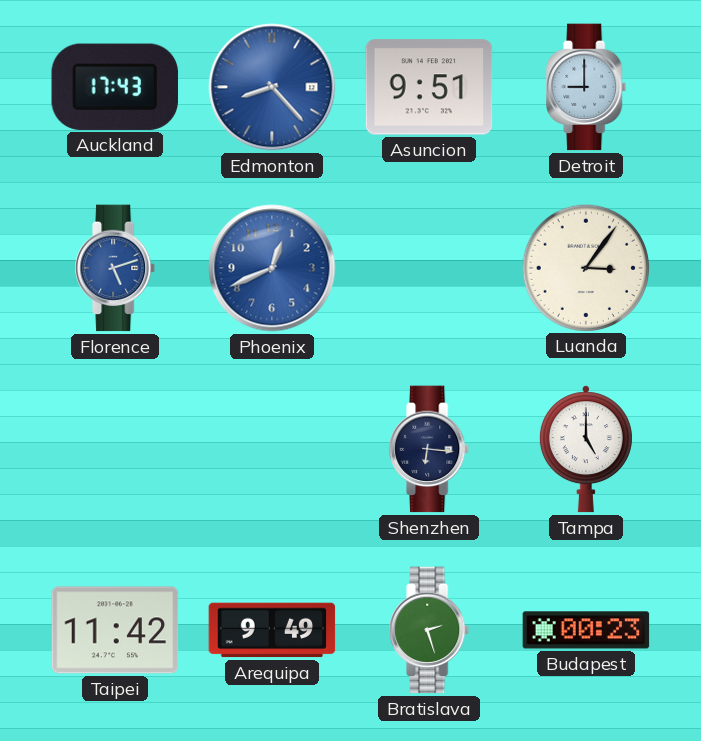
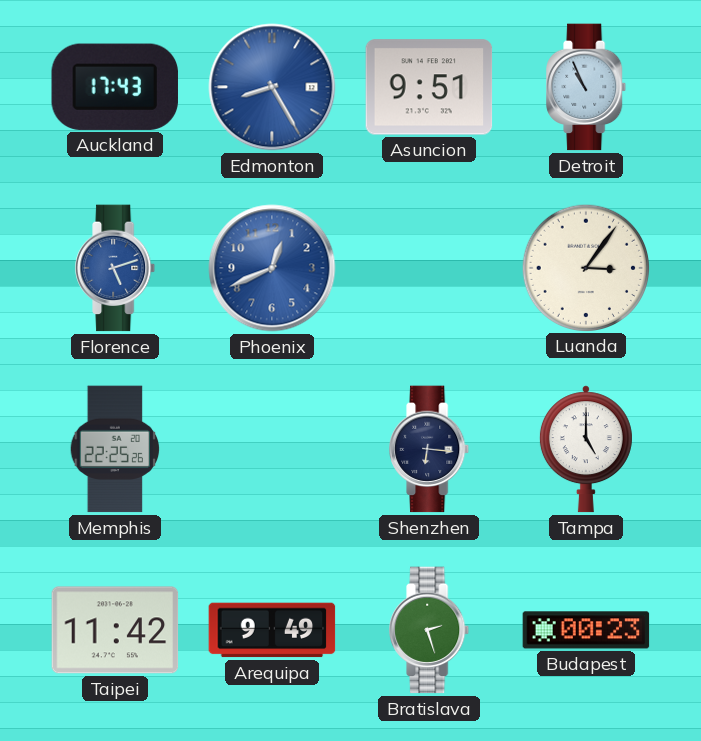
Edmonton: 8:23 -> 8:25
Detroit: 9:00 -> 10:56
Memphis: none -> 22:25
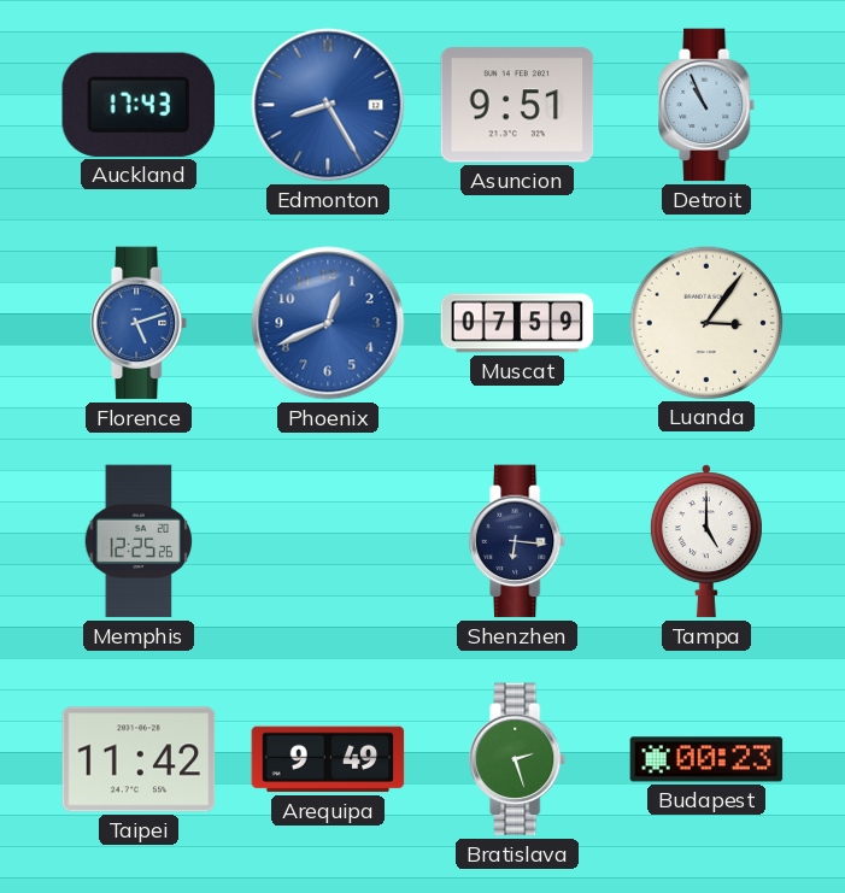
Muscat: none -> 07:59
Memphis: 22:25 -> 12:25
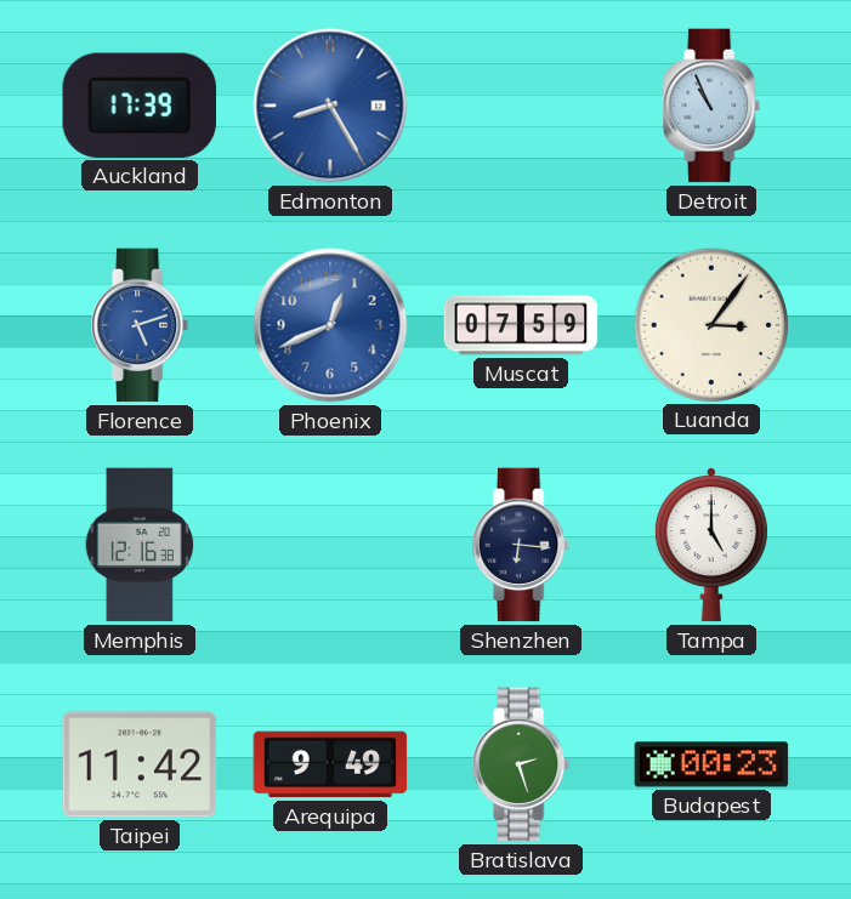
Auckland: 17:43 -> 17:39
Asuncion: 9:51 -> none
Memphis: 12:25 -> 12:16
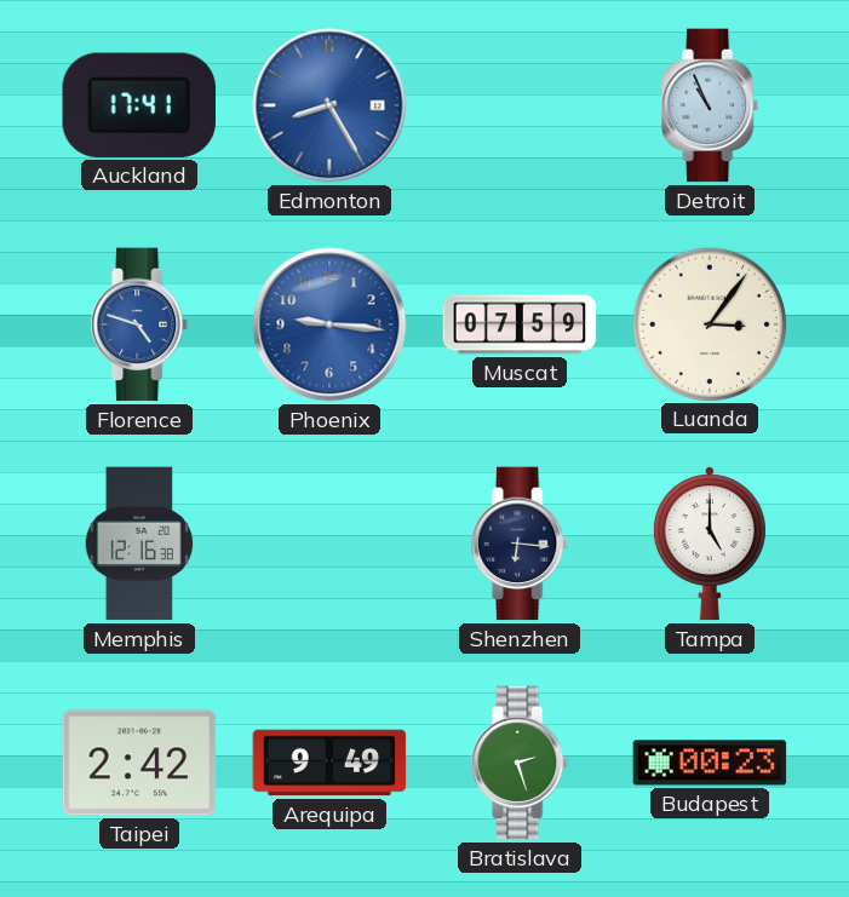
Auckland: 17:39 -> 17:41
Florence: 5:12 -> 4:48
Phoenix: 12:41 -> 9:16
Taipei: 11:42 -> 2:42
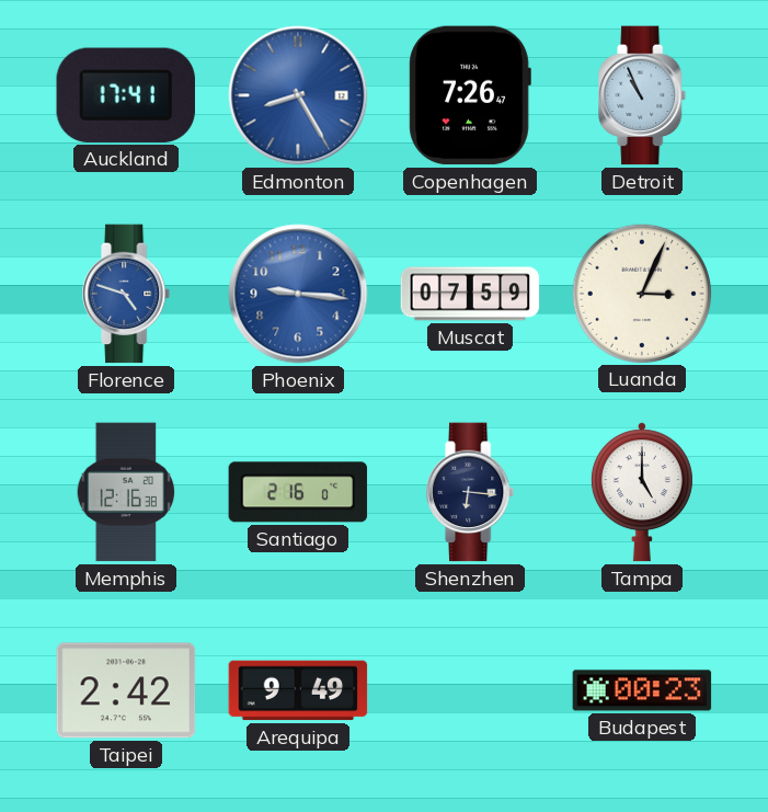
Copenhagen: none -> 7:26
Luanda: 3:06 -> 3:04
Santiago: none -> 2:16
Bratislava: 2:27 -> none
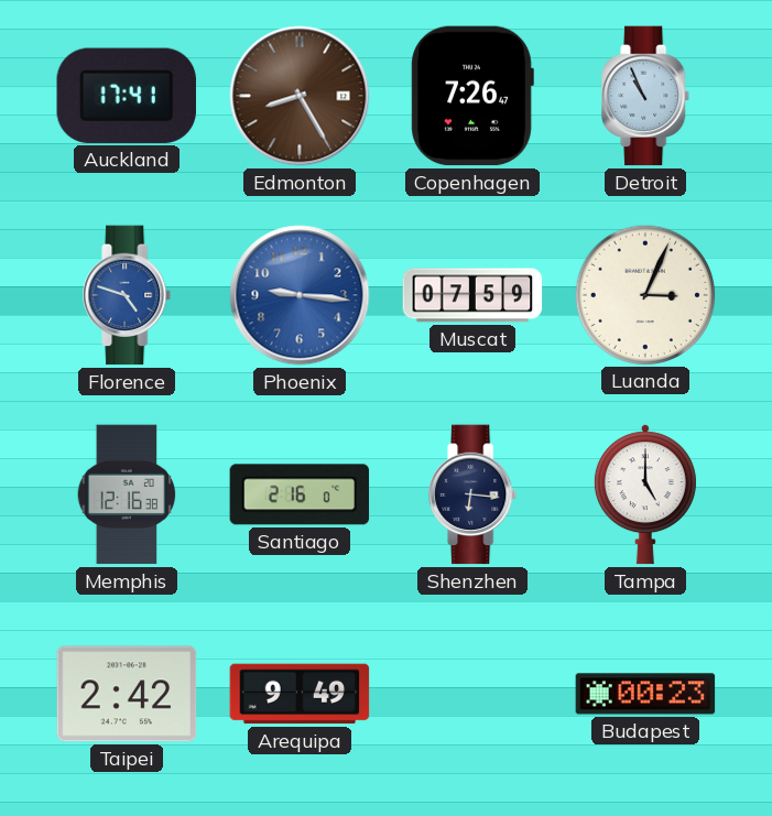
Edmonton dial: blue -> brown
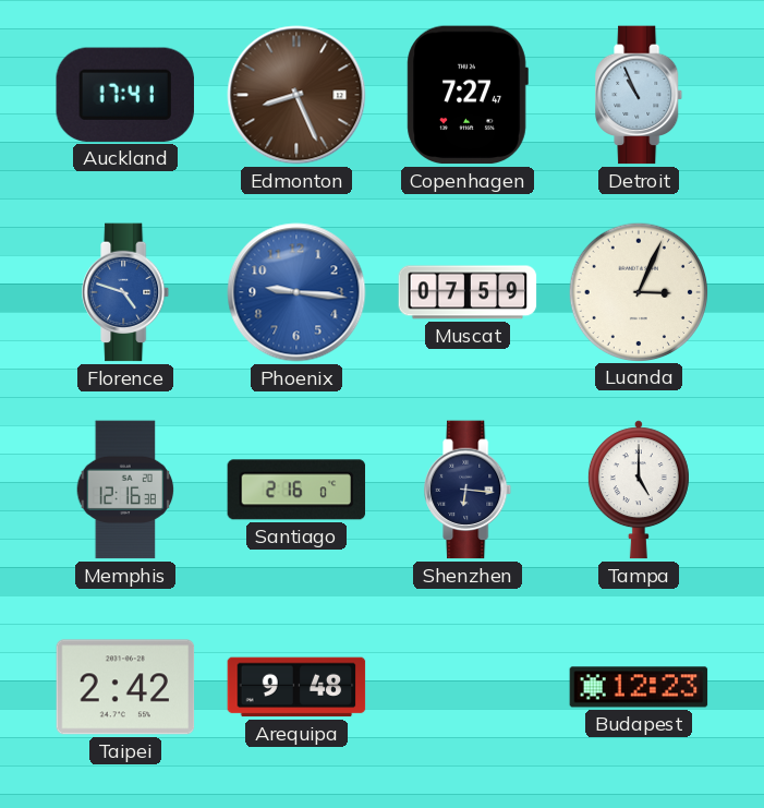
Edmonton: 8:25 -> 8:26
Copenhagen: 7:26 -> 7:27
Arequipa: 9:49 -> 9:48
Budapest: 00:23 -> 12:23
